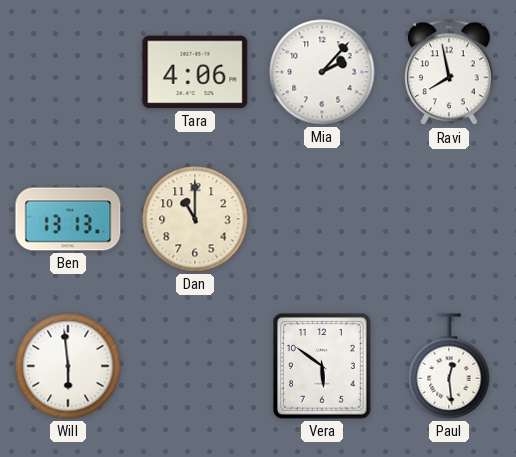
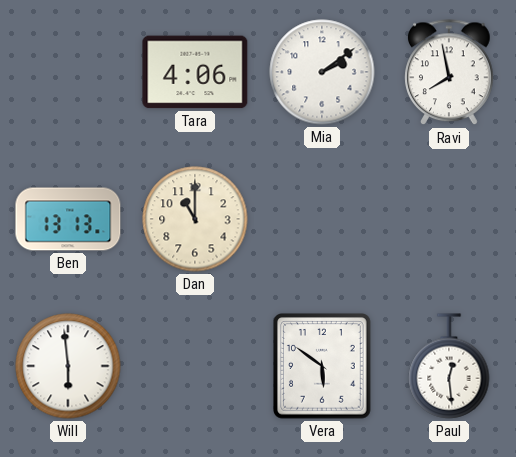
Mia: 2:07 -> 2:09
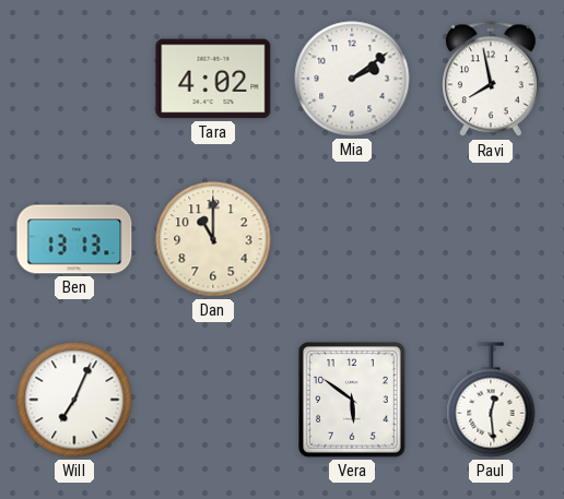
Tara: 4:06 -> 4:02
Will: 5:59 -> 7:04
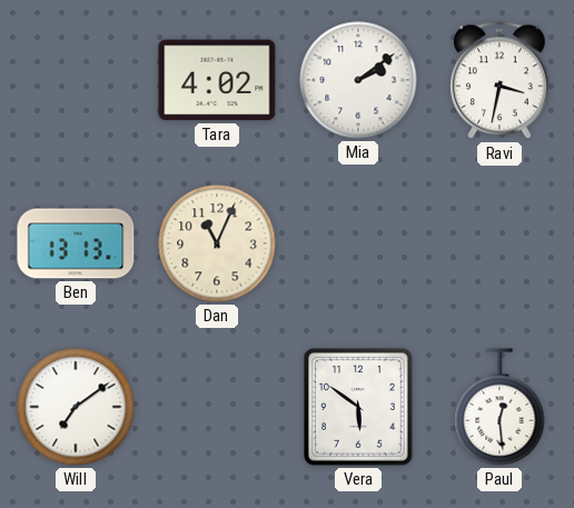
Ravi: 7:58 -> 3:32
Dan: 11:00 -> 11:04
Will: 7:04 -> 7:09
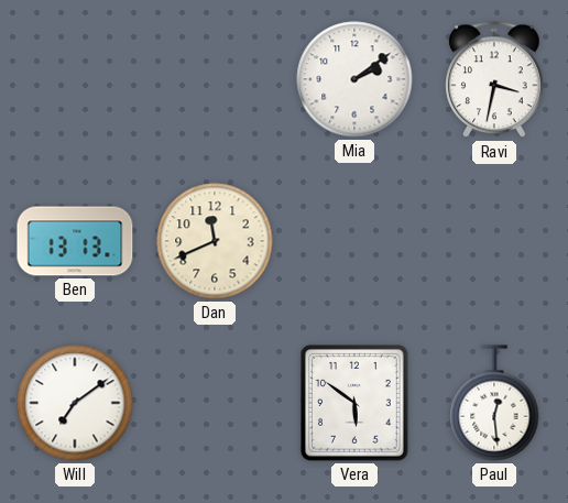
Tara: 4:02 -> none
Dan: 11:04 -> 11:41
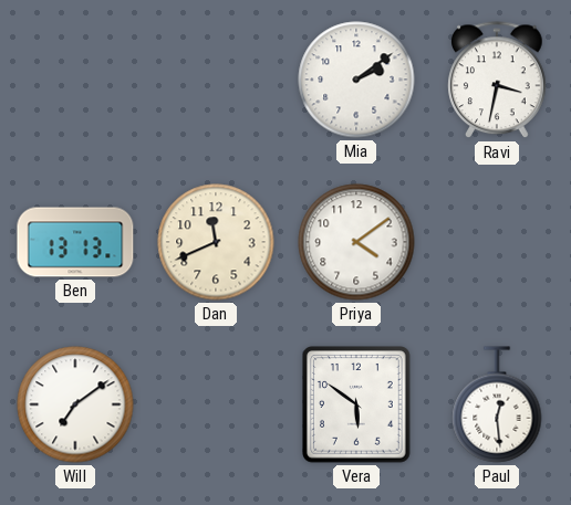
Priya: none -> 4:09
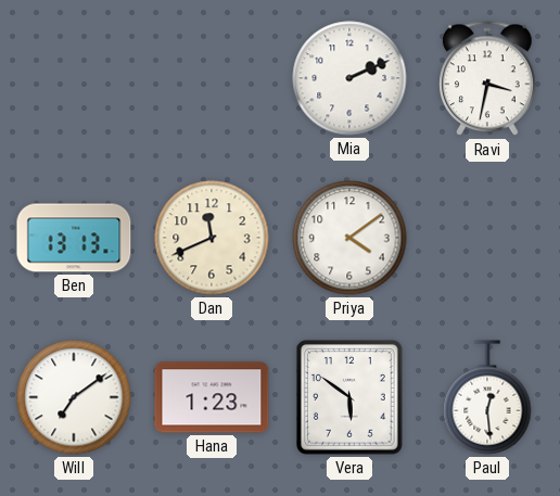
Mia: 2:09 -> 2:11
Hana: none -> 1:23
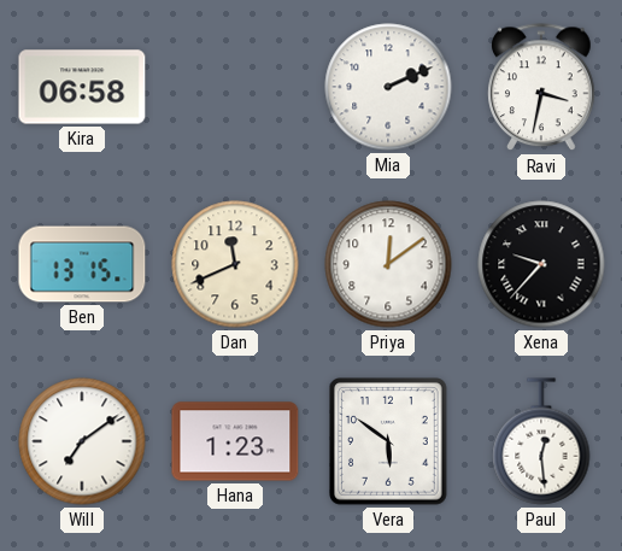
Kira: none -> 06:58
Ben: 13:13 -> 13:15
Priya: 4:09 -> 12:09
Xena: none -> 9:37
